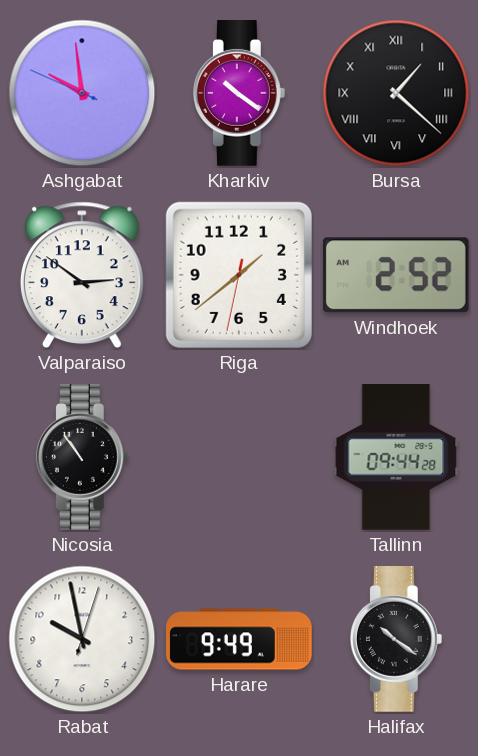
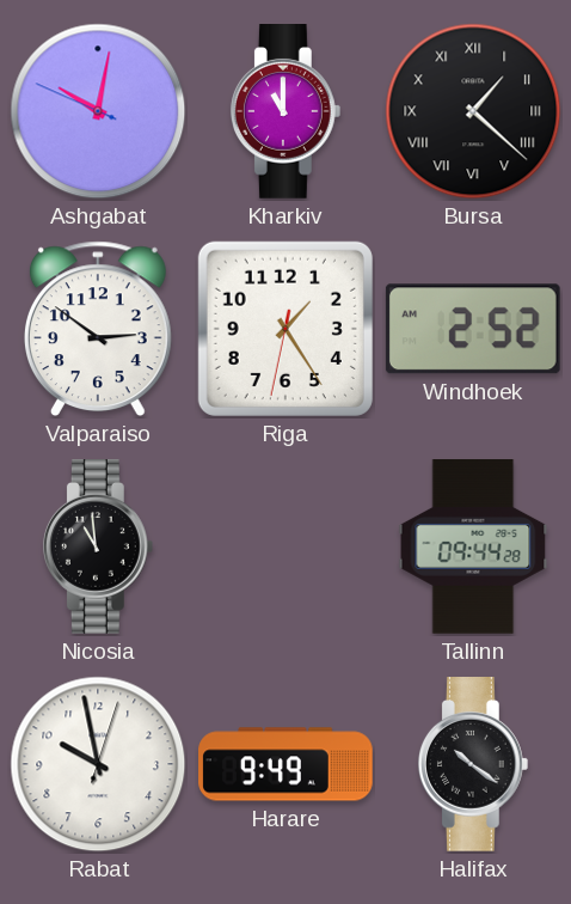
Ashgabat: 9:58 -> 10:01
Kharkiv: 10:21 -> 11:00
Riga: 1:38 -> 1:24
Nicosia: 10:54 -> 10:59
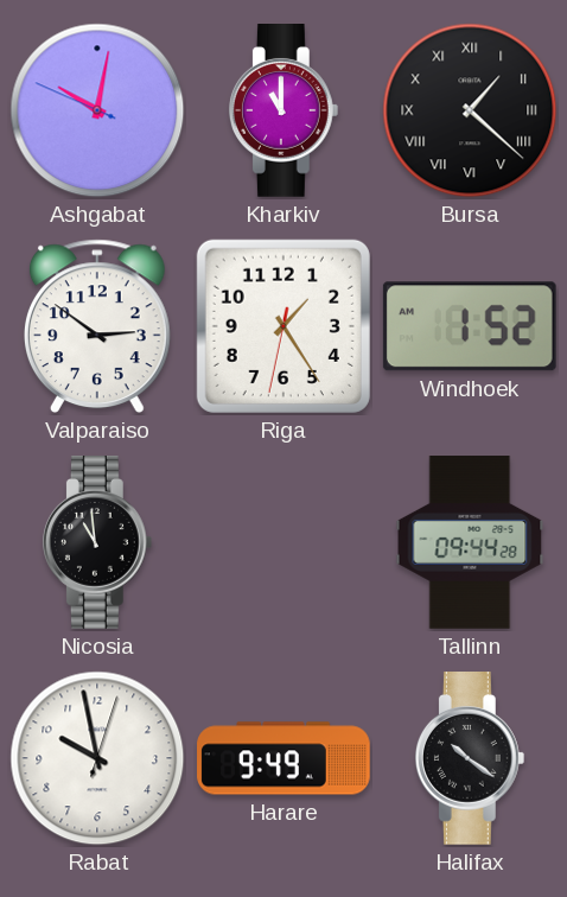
Windhoek: 2:52 -> 1:52
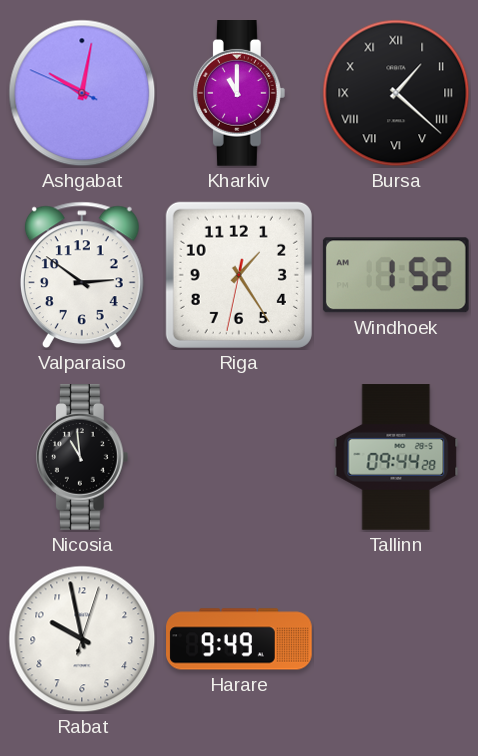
Halifax: 10:21 -> none
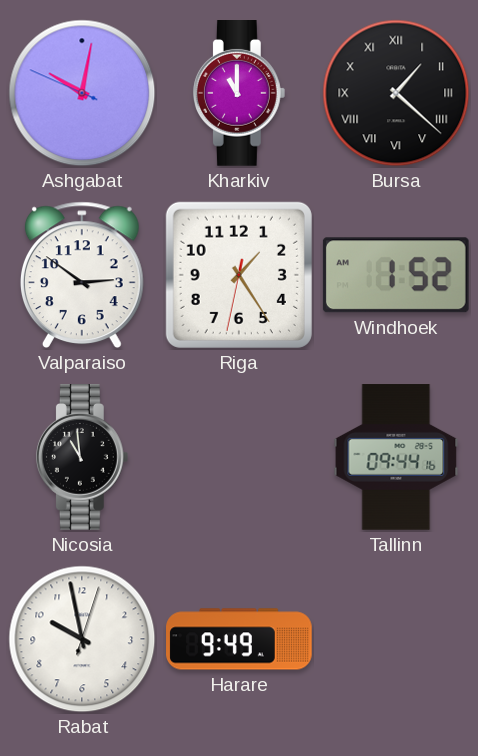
Tallinn: 09:44:28 -> 09:44:16
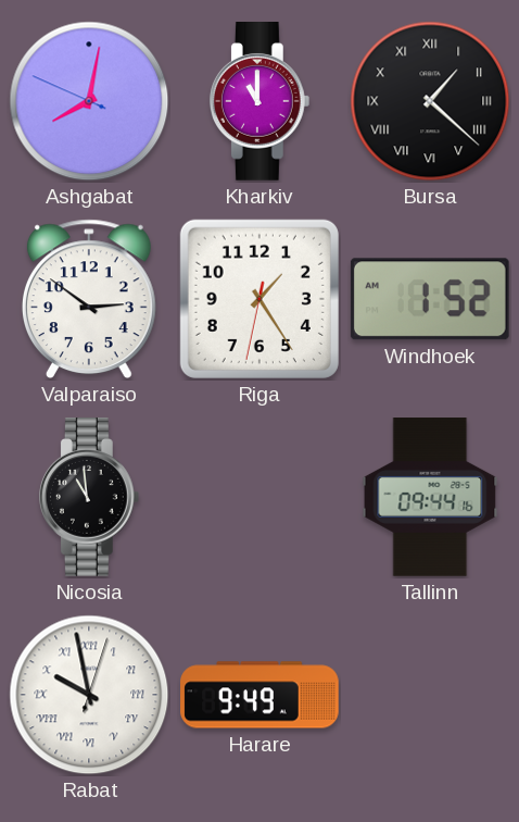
Ashgabat: 10:01 -> 8:01
Rabat numerals: Arabic -> Roman
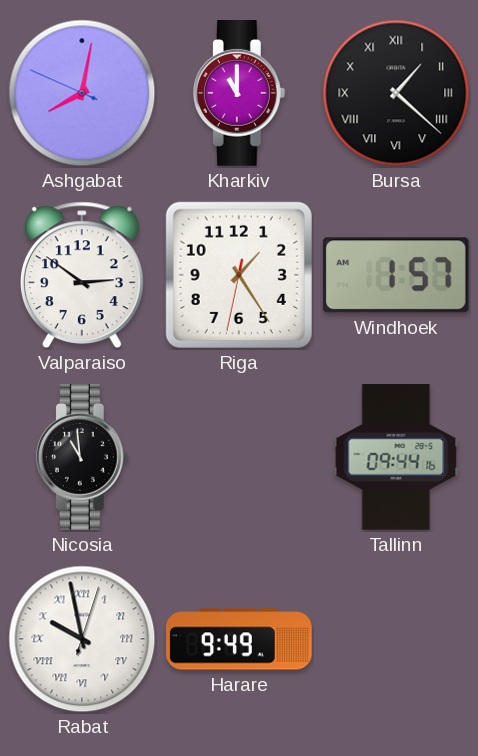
Windhoek: 1:52 -> 1:57
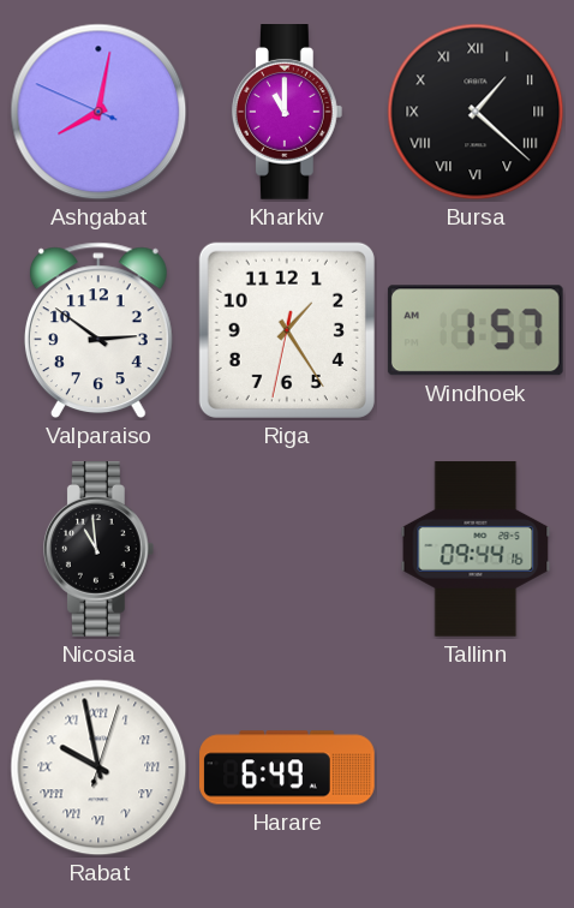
Harare: 9:49 -> 6:49
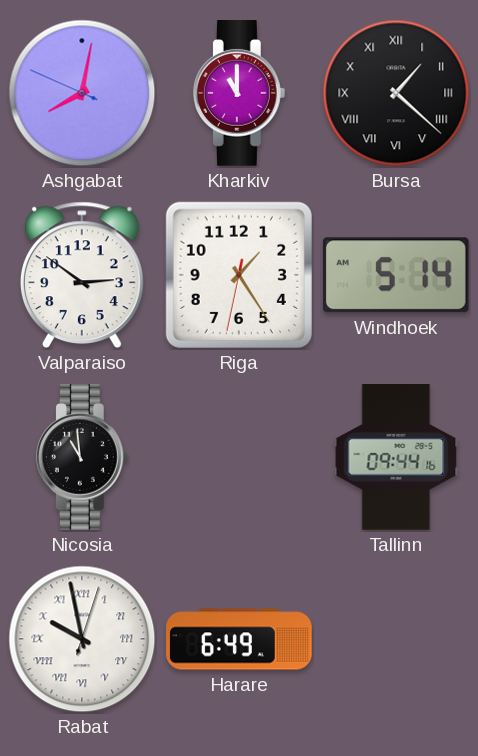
Windhoek: 1:57 -> 5:14
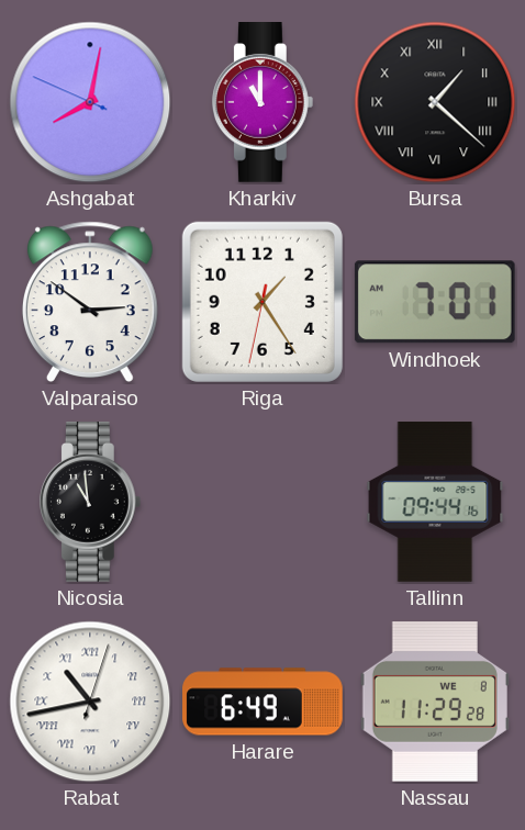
Windhoek: 5:14 -> 7:01
Rabat: 9:58 -> 10:43
Nassau: none -> 11:29
